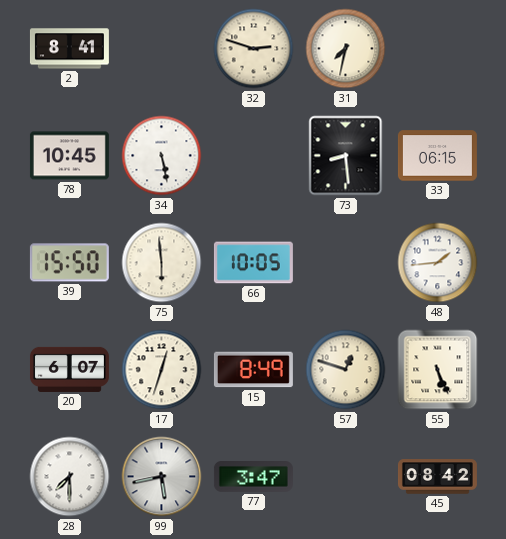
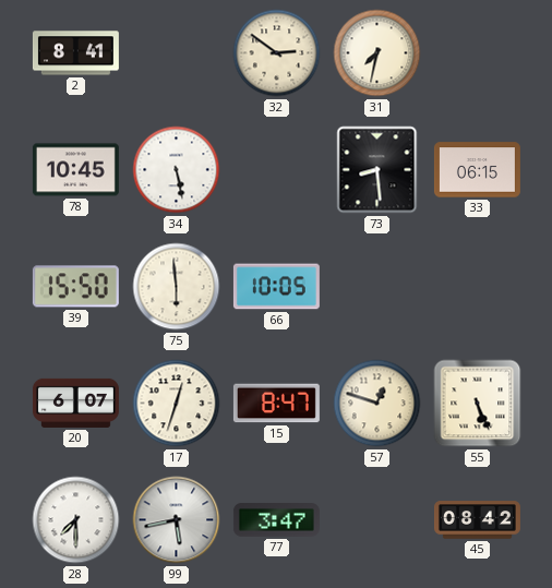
32: 2:48 -> 2:51
48: 1:44 -> none
15: 8:49 -> 8:47
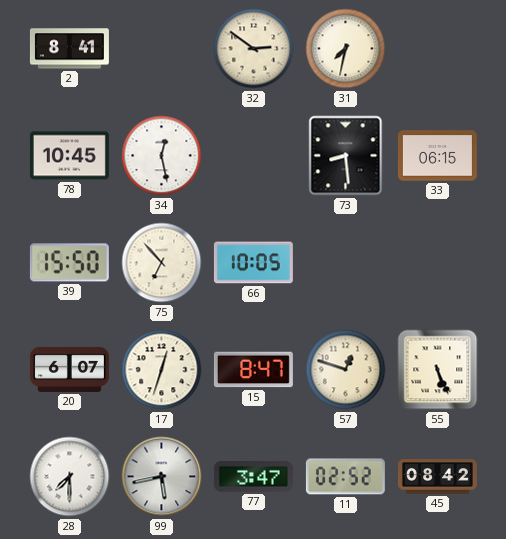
34: 5:28 -> 12:28
75: 5:59 -> 6:53
11: none -> 02:52
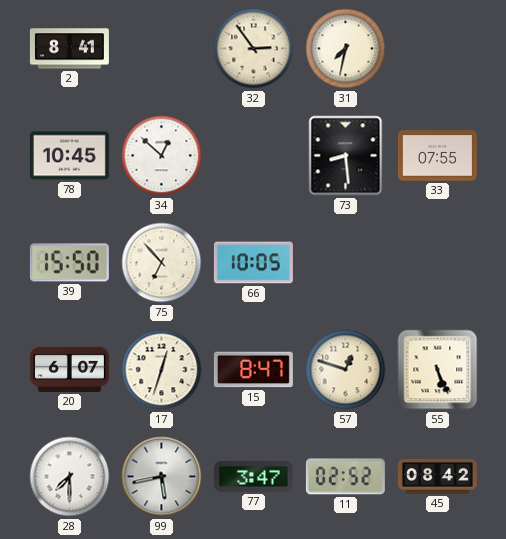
32: 2:51 -> 2:54
34: 12:28 -> 12:52
33: 06:15 -> 07:55
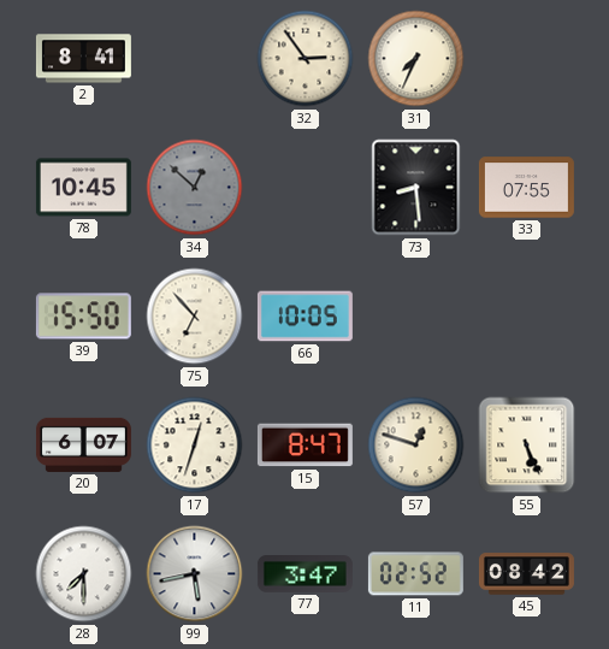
31: 7:32 -> 7:34
34 dial: white -> grey
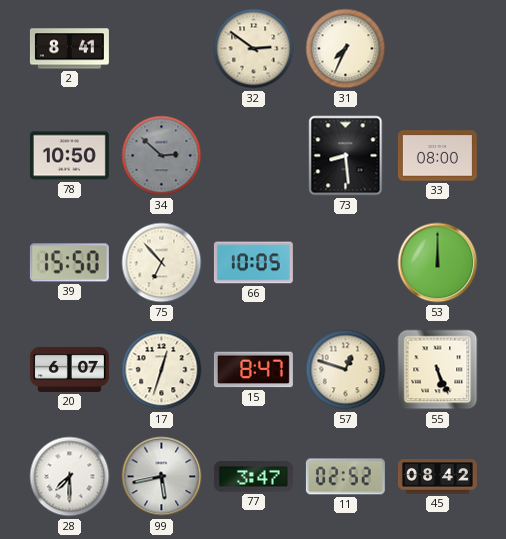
32: 2:54 -> 2:51
78: 10:45 -> 10:50
34: 12:52 -> 2:52
33: 07:55 -> 08:00
53: none -> 12:00
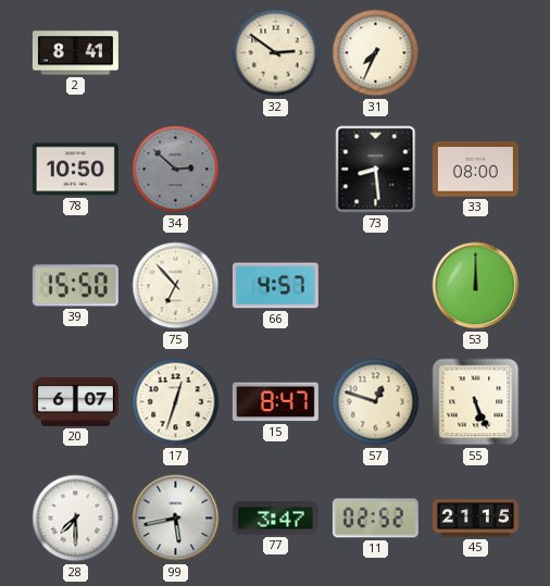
66: 10:05 -> 4:57
45: 08:42 -> 21:15
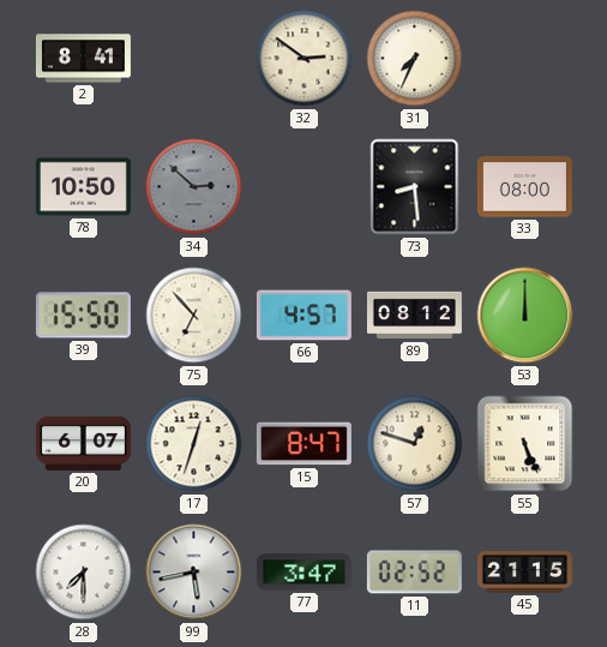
89: none -> 08:12
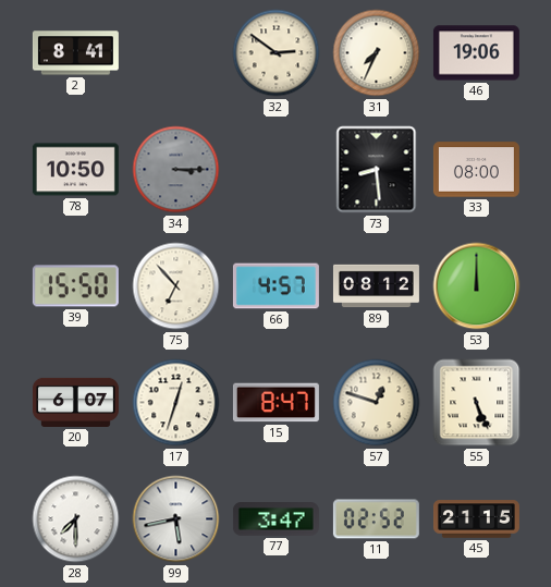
46: none -> 19:06
34: 2:52 -> 3:15
